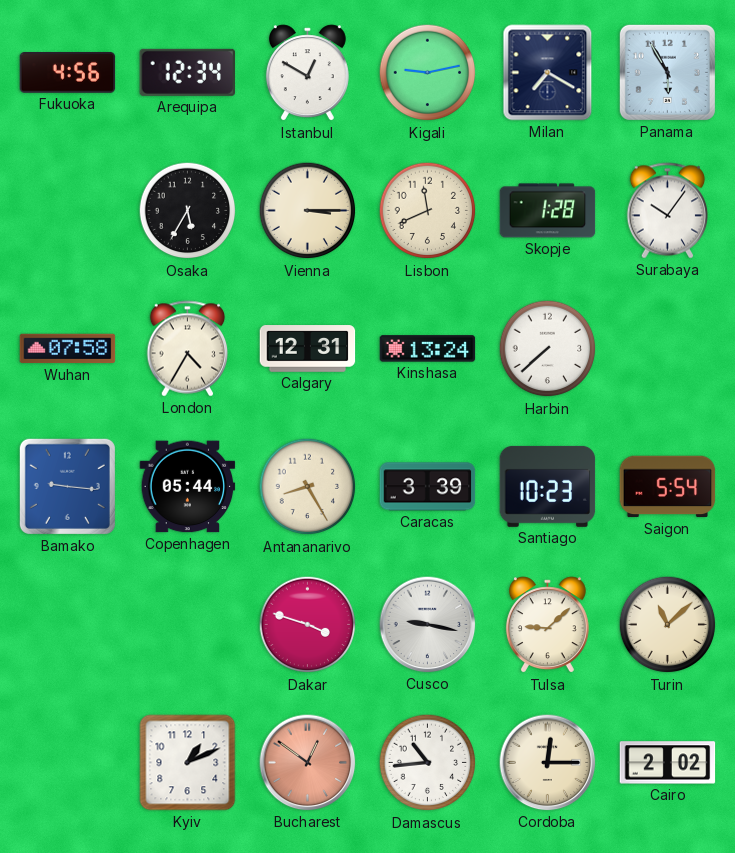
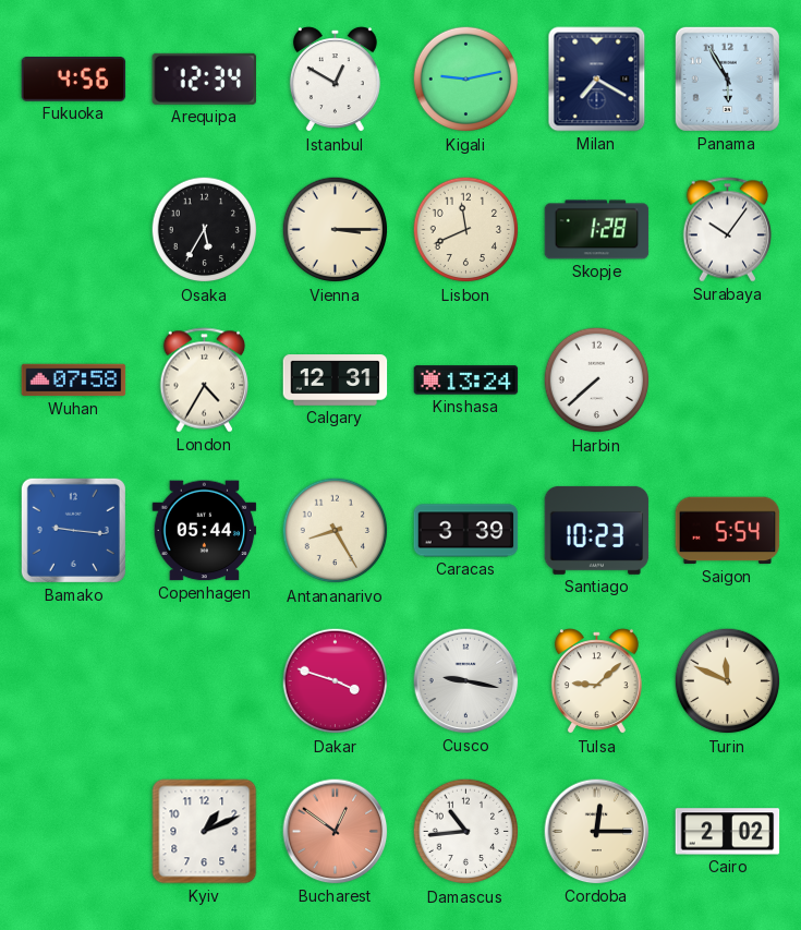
Turin: 11:08 -> 11:49
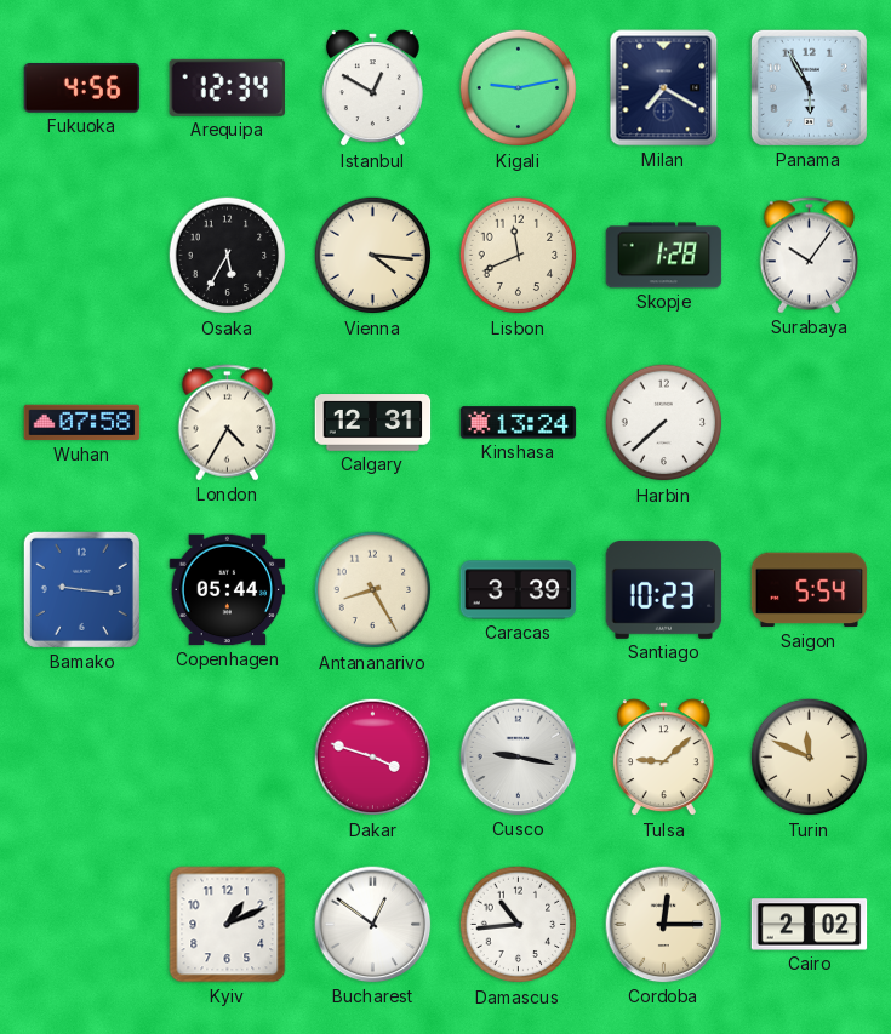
Vienna: 3:15 -> 4:16
Bucharest dial: salmon -> white
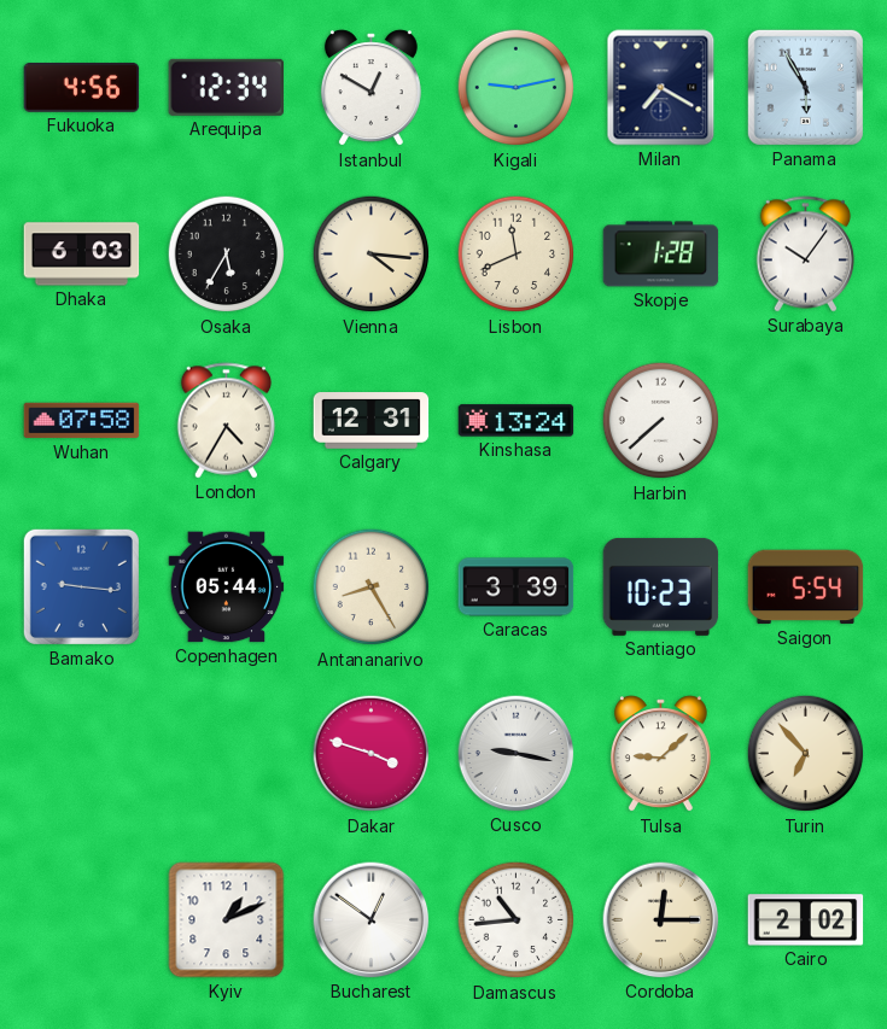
Dhaka: none -> 6:03
Turin: 11:49 -> 6:53
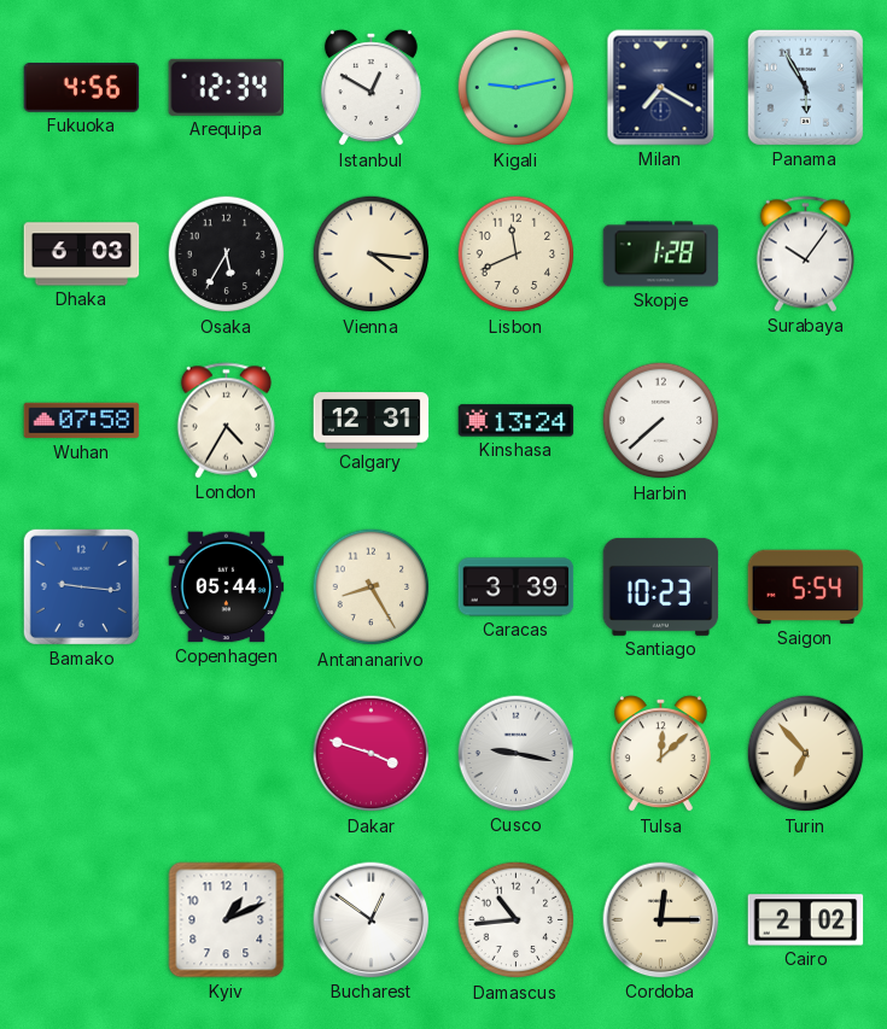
Tulsa: 9:08 -> 12:08
